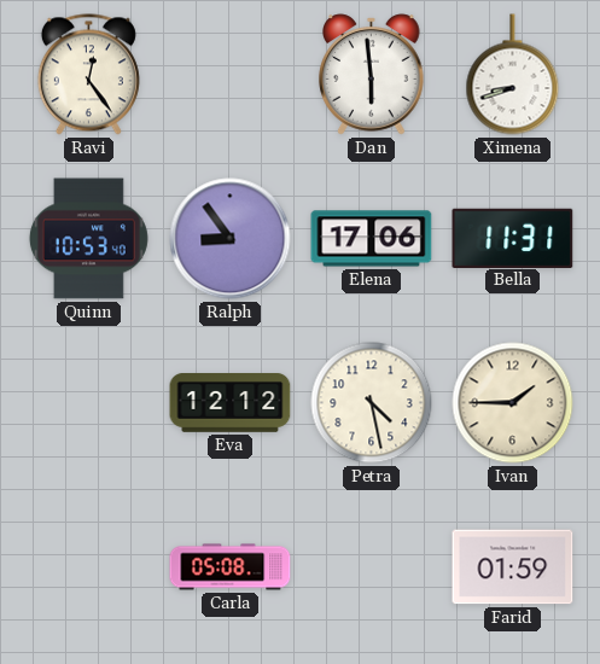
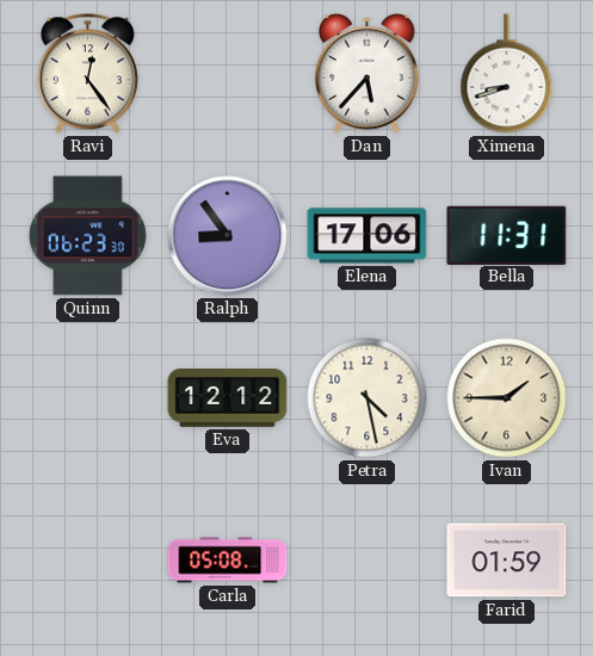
Dan: 5:59 -> 5:37
Quinn: 10:53 -> 06:23
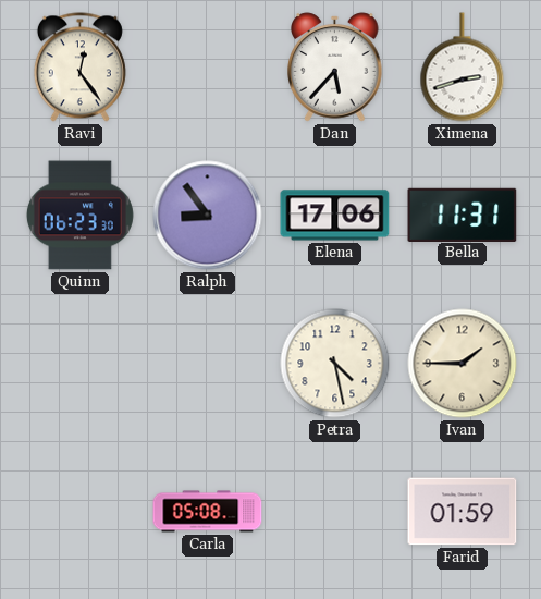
Ximena: 8:42 -> 2:42
Eva: 12:12 -> none
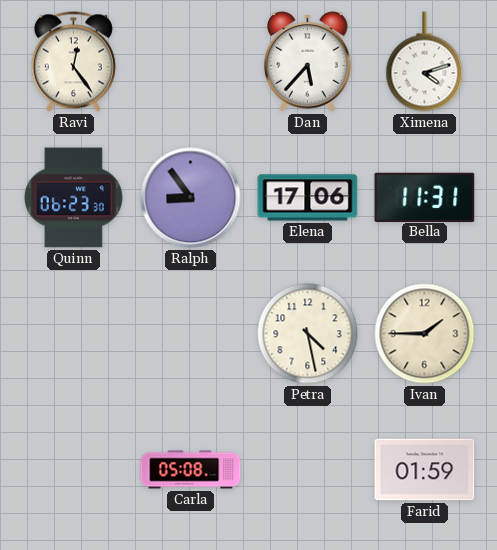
Ximena: 2:42 -> 4:12
